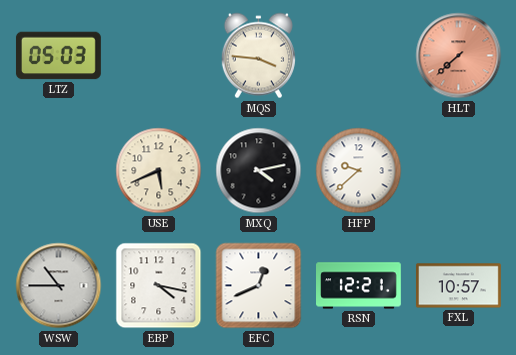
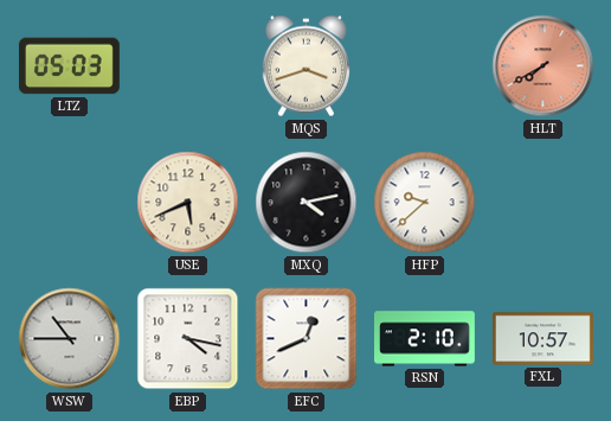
MQS: 3:46 -> 3:42
HLT: 7:38 -> 7:40
RSN: 12:21 -> 2:10
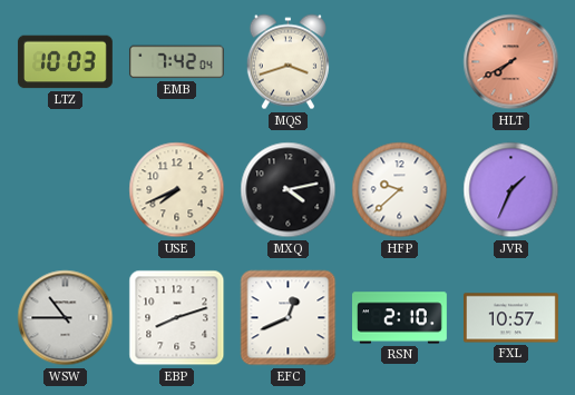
LTZ: 05:03 -> 10:03
EMB: none -> 7:42
USE: 5:41 -> 7:41
JVR: none -> 1:34
EBP: 4:17 -> 8:12
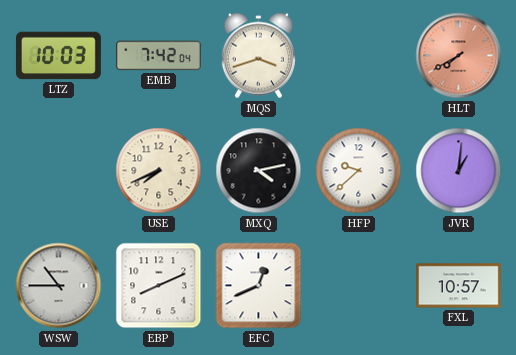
JVR: 1:34 -> 1:01
EBP: 8:12 -> 8:11
RSN: 2:10 -> none
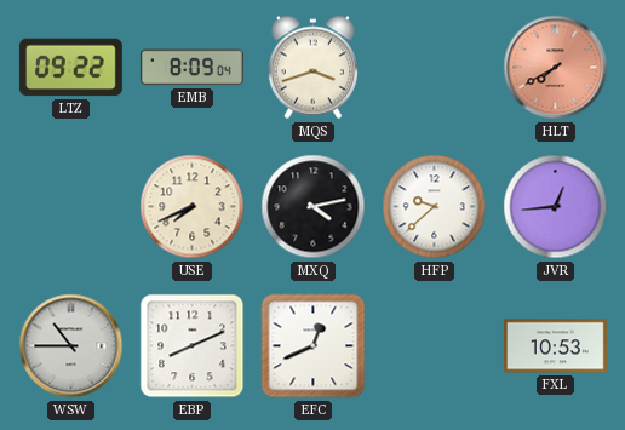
LTZ: 10:03 -> 09:22
EMB: 7:42 -> 8:09
JVR: 1:01 -> 12:44
FXL: 10:57 -> 10:53
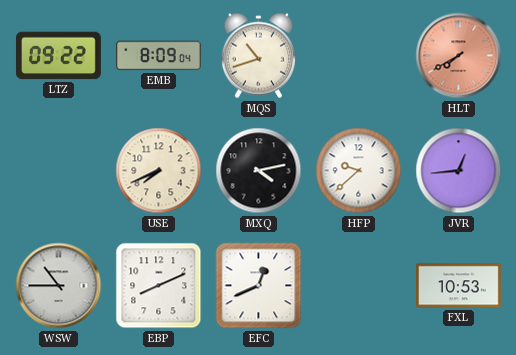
MQS: 3:42 -> 10:42
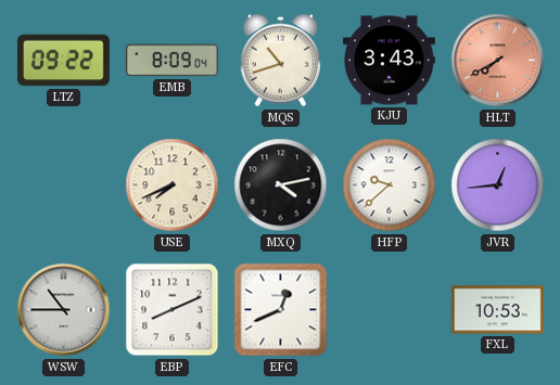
KJU: none -> 3:43
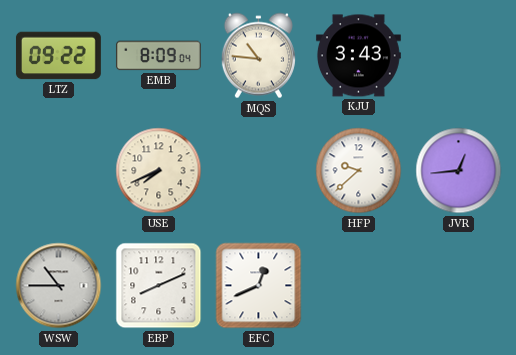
MQS: 10:42 -> 10:46
HLT: 7:40 -> none
MXQ: 4:13 -> none
FXL: 10:53 -> none
